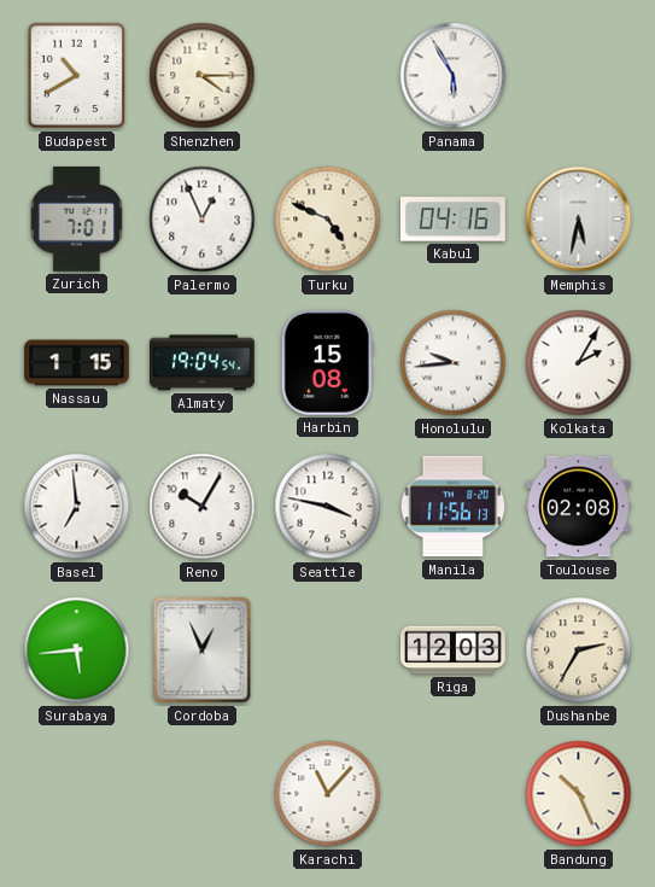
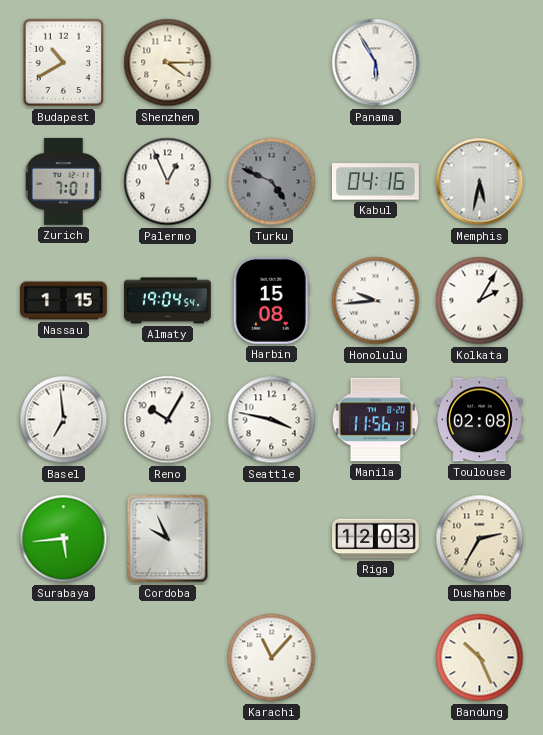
Turku dial: cream -> grey
Cordoba: 12:56 -> 9:56
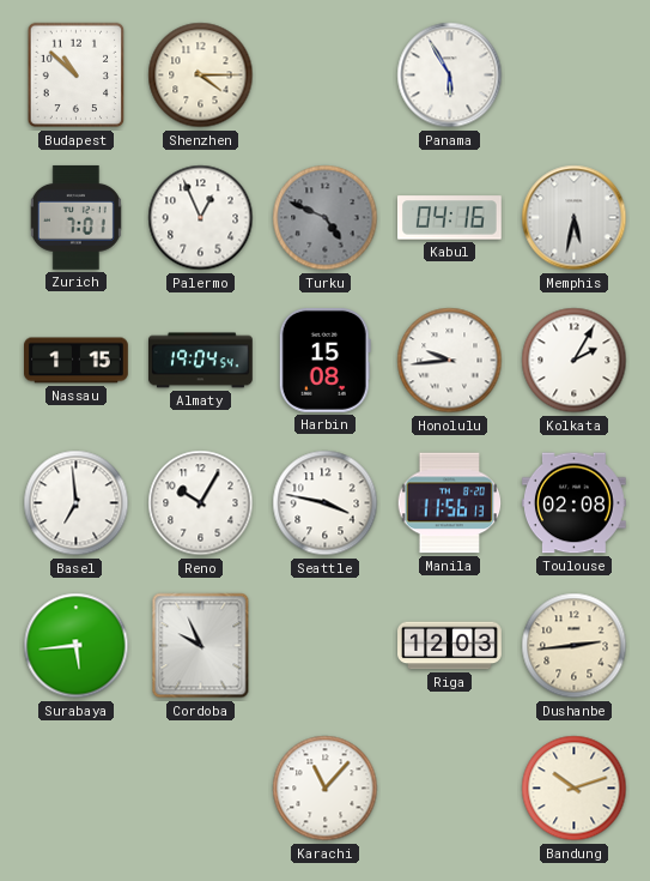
Budapest: 10:40 -> 10:52
Dushanbe: 2:35 -> 2:44
Bandung: 10:26 -> 10:12
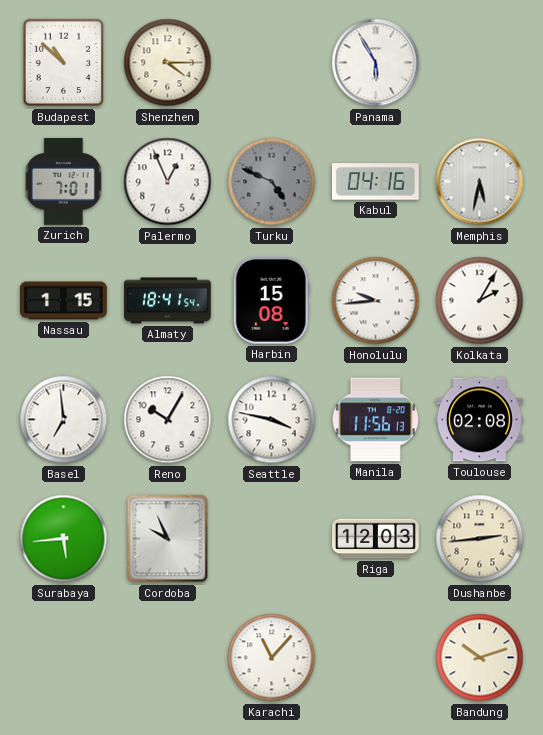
Almaty: 19:04 -> 18:41
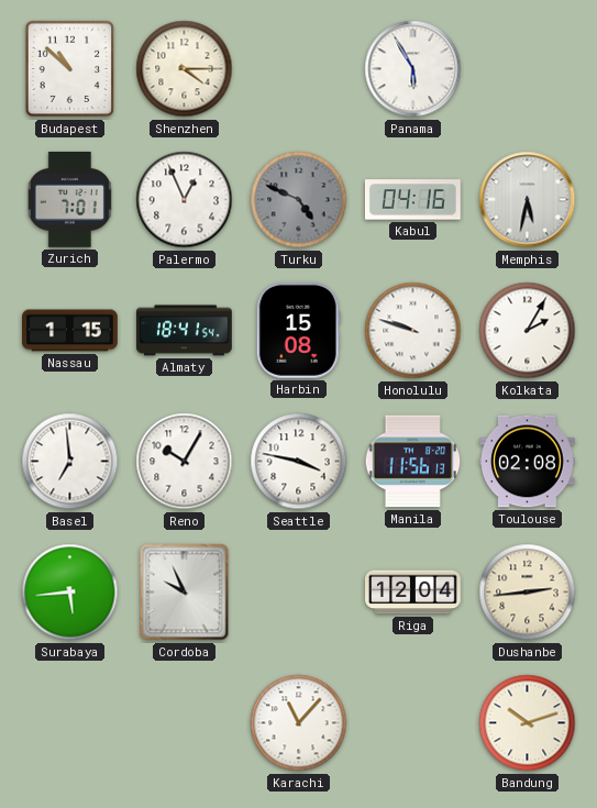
Honolulu: 9:44 -> 9:48
Riga: 12:03 -> 12:04
